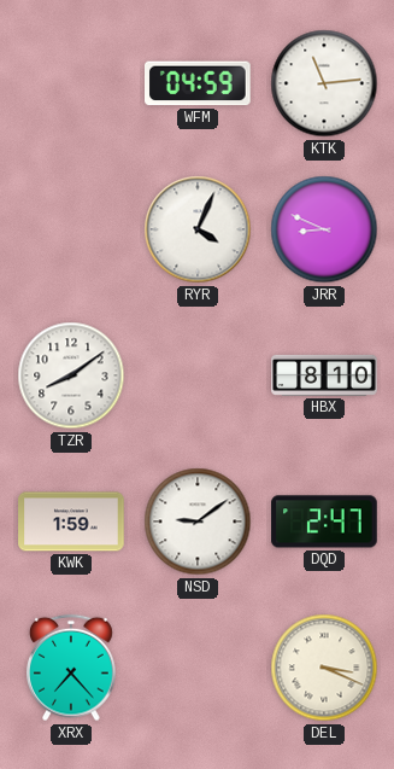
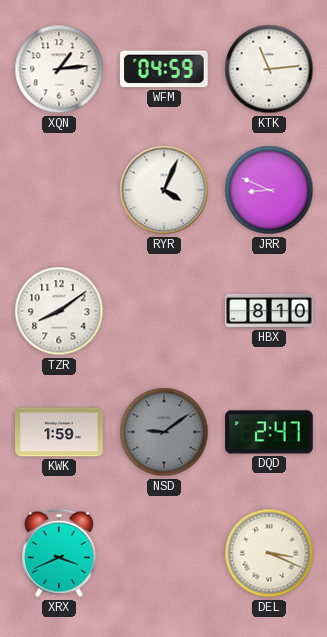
XQN: none -> 1:14
NSD dial: white -> grey
XRX: 7:23 -> 3:41
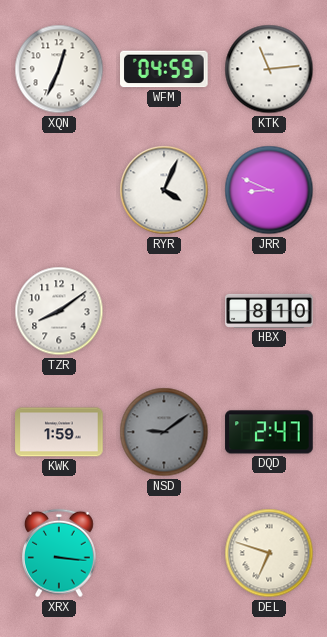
XQN: 1:14 -> 12:34
XRX: 3:41 -> 3:16
DEL: 3:19 -> 6:48
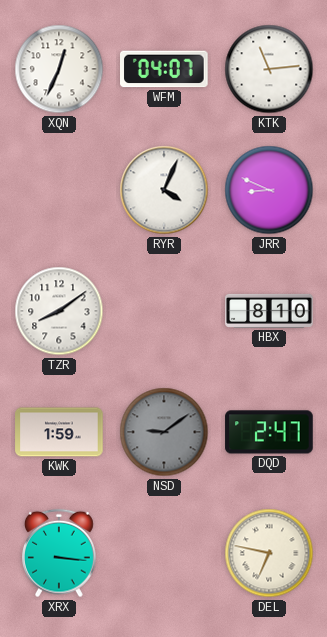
WFM: 04:59 -> 04:07
DEL: 6:48 -> 6:47
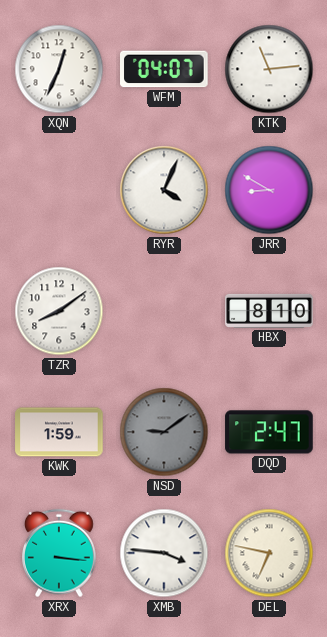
JRR: 8:49 -> 8:50
XMB: none -> 3:46
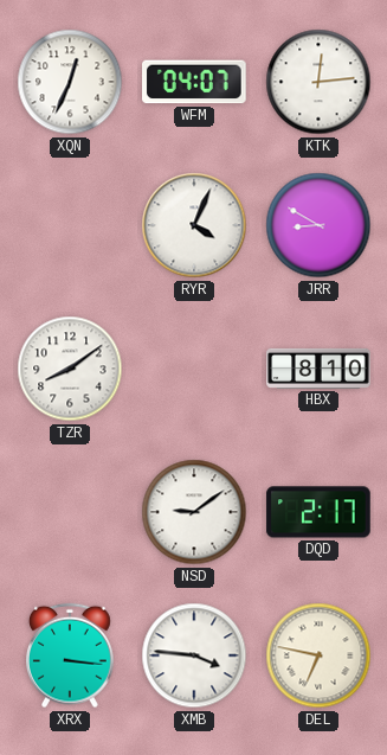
KTK: 11:14 -> 12:14
KWK: 1:59 -> none
NSD dial: grey -> white
DQD: 2:47 -> 2:17
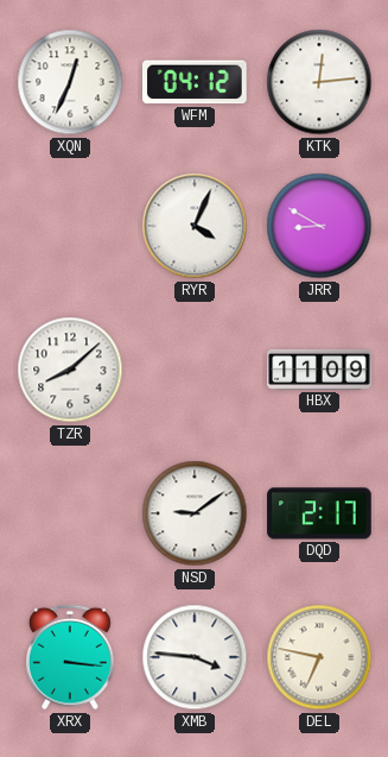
WFM: 04:07 -> 04:12
TZR: 8:09 -> 8:08
HBX: 8:10 -> 11:09
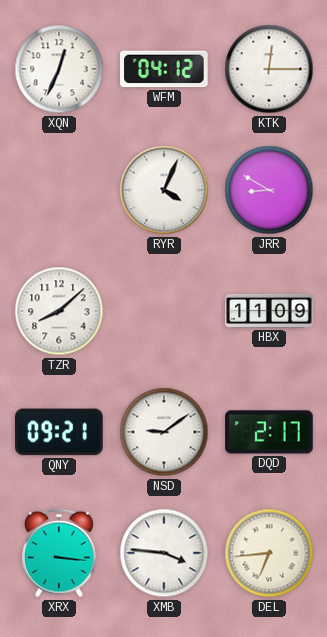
KTK: 12:14 -> 12:15
QNY: none -> 09:21
DEL: 6:47 -> 6:44
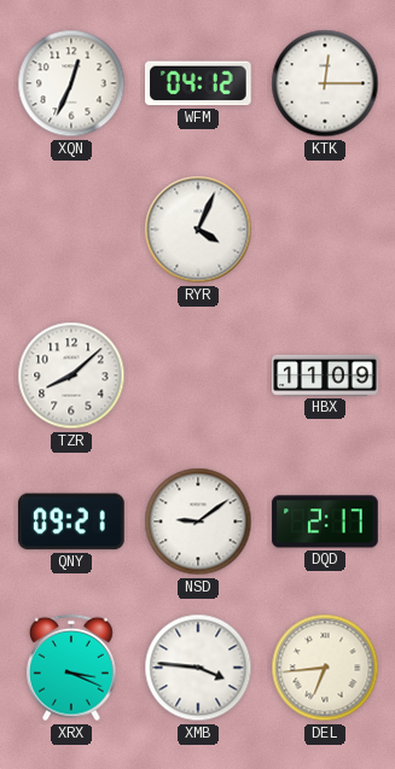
JRR: 8:50 -> none
XRX: 3:16 -> 3:19
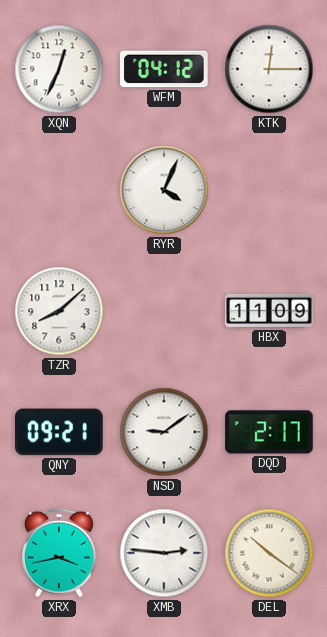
XRX: 3:19 -> 3:43
XMB: 3:46 -> 2:46
DEL: 6:44 -> 10:21
